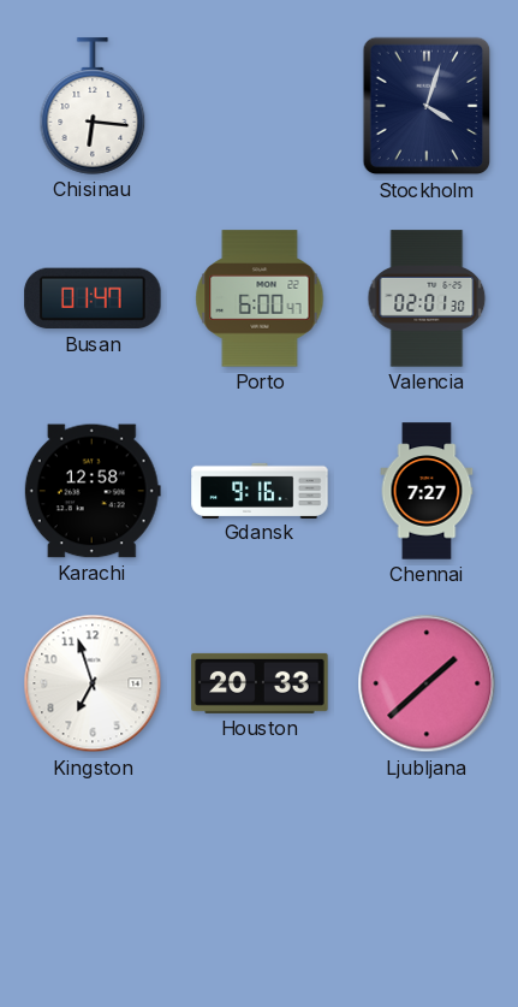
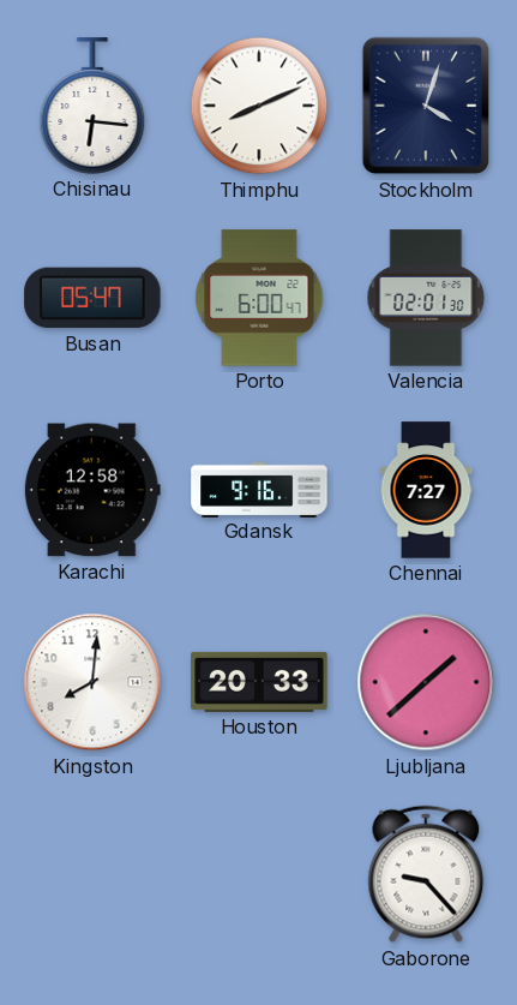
Thimphu: none -> 8:11
Busan: 01:47 -> 05:47
Kingston: 6:57 -> 8:01
Gaborone: none -> 9:23
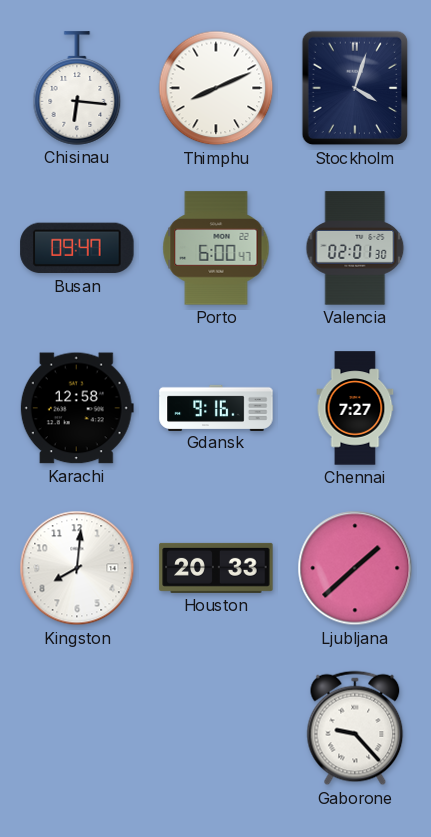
Busan: 05:47 -> 09:47
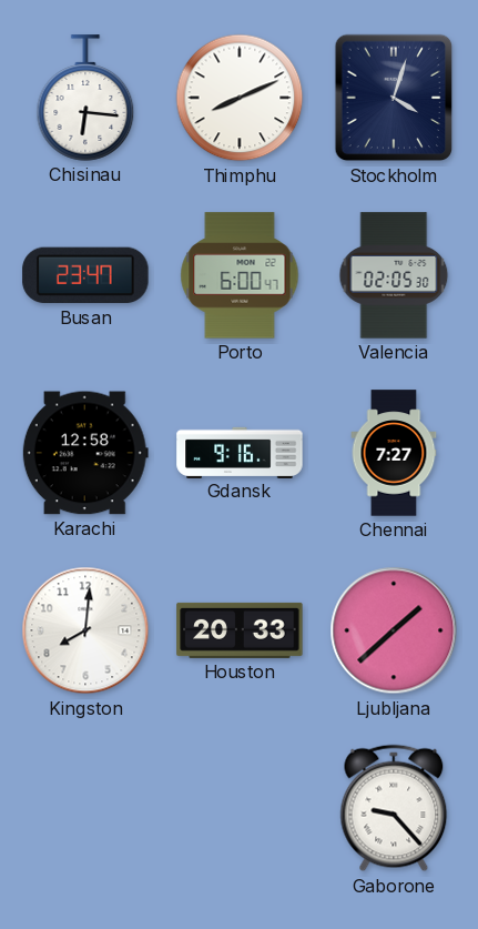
Busan: 09:47 -> 23:47
Valencia: 02:01 -> 02:05
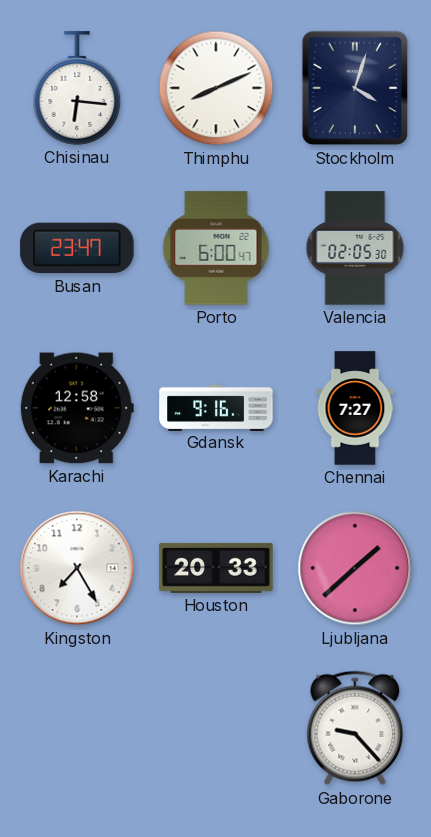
Kingston: 8:01 -> 7:25
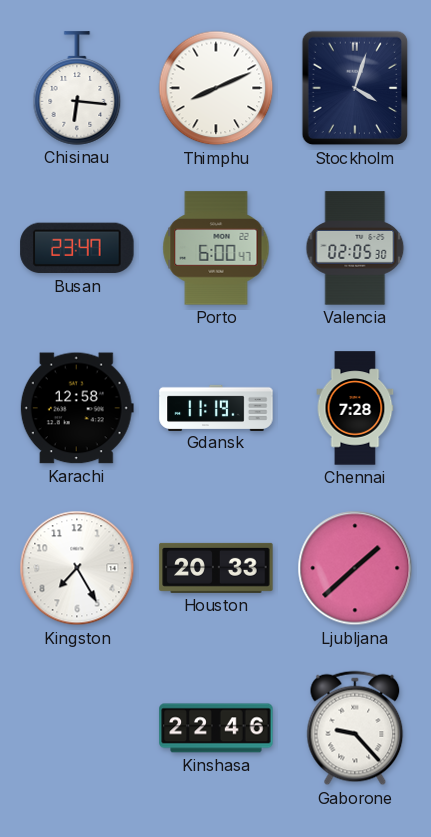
Gdansk: 9:16 -> 11:19
Chennai: 7:27 -> 7:28
Kinshasa: none -> 22:46
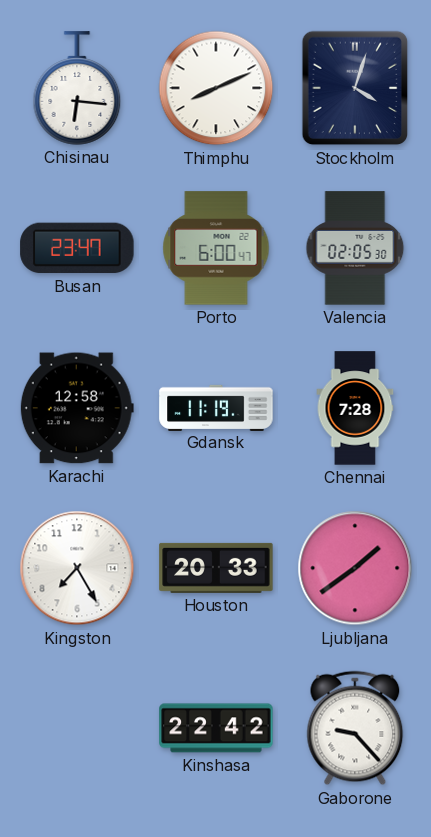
Ljubljana: 1:38 -> 1:39
Kinshasa: 22:46 -> 22:42
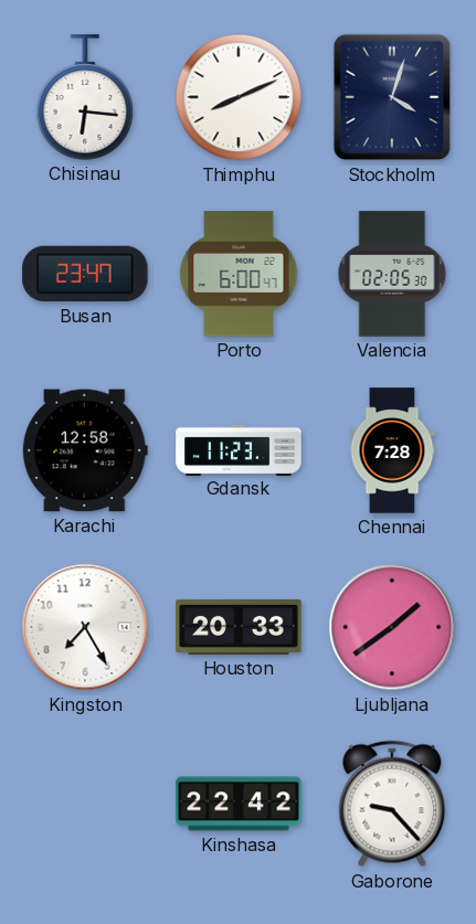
Gdansk: 11:19 -> 11:23
